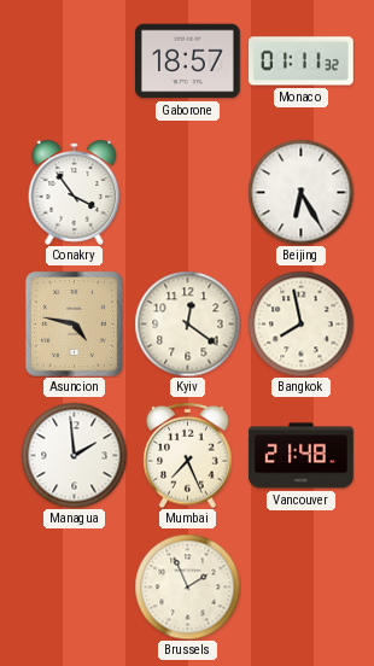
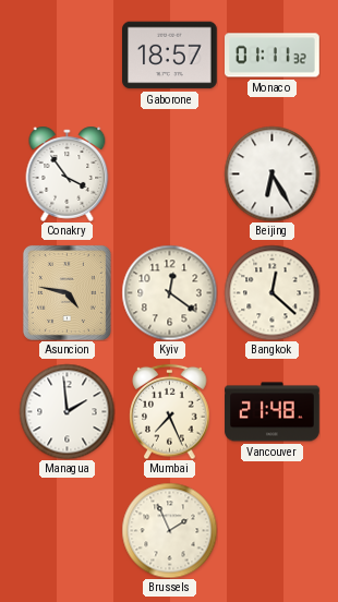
Bangkok: 7:58 -> 12:22
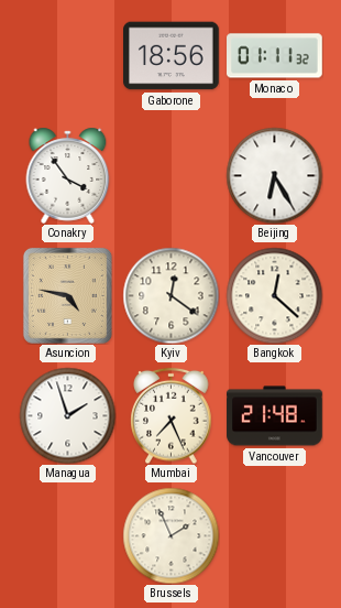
Gaborone: 18:57 -> 18:56
Managua: 1:59 -> 1:57
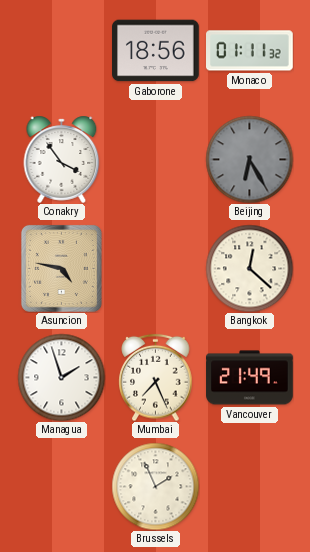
Beijing dial: white -> grey
Kyiv: 12:21 -> none
Vancouver: 21:48 -> 21:49
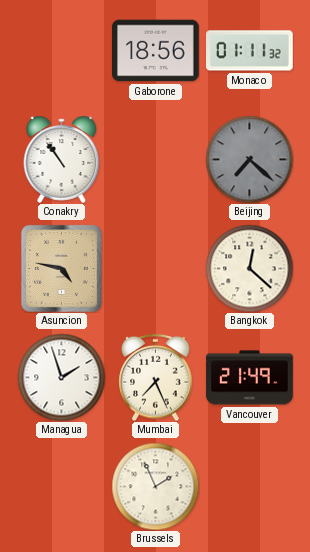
Conakry: 3:54 -> 10:54
Beijing: 6:25 -> 7:22
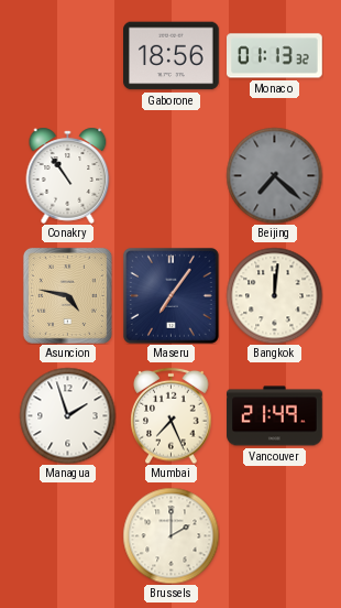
Monaco: 01:11 -> 01:13
Maseru: none -> 7:06
Bangkok: 12:22 -> 12:01
Brussels: 1:56 -> 2:00
